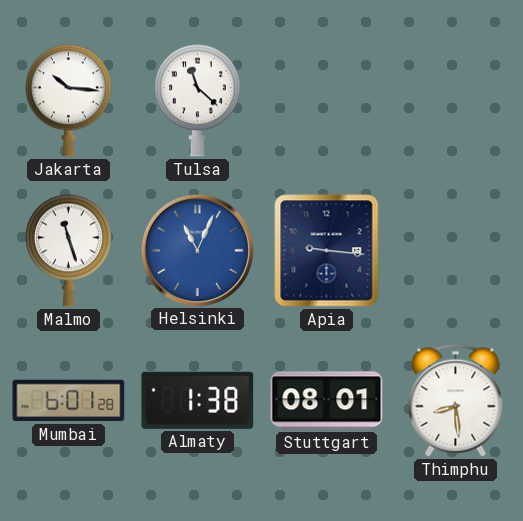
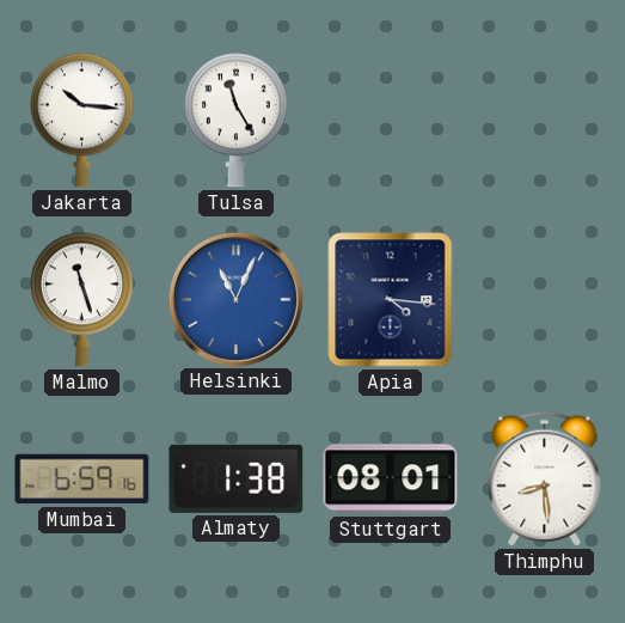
Tulsa: 11:22 -> 11:25
Apia: 9:16 -> 4:16
Mumbai: 6:01 -> 6:59
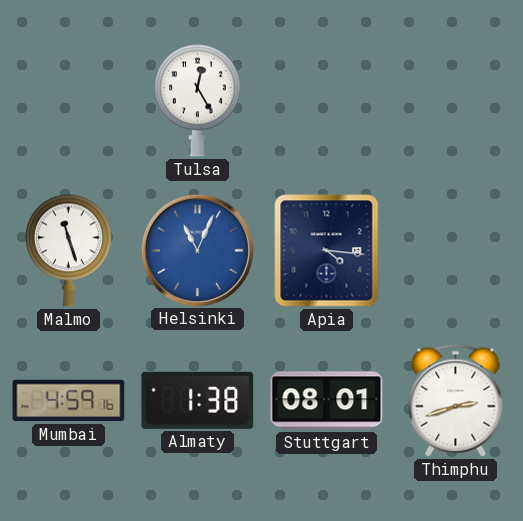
Jakarta: 10:16 -> none
Tulsa: 11:25 -> 12:25
Mumbai: 6:59 -> 4:59
Thimphu: 8:29 -> 2:42
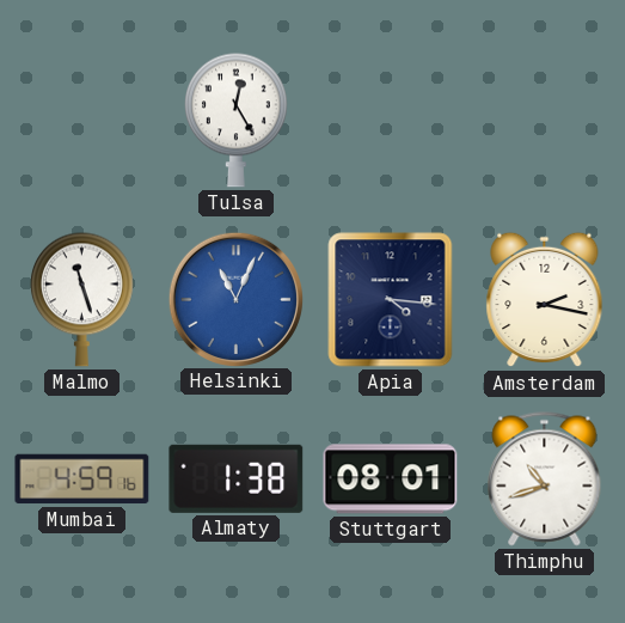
Amsterdam: none -> 2:17
Thimphu: 2:42 -> 10:42
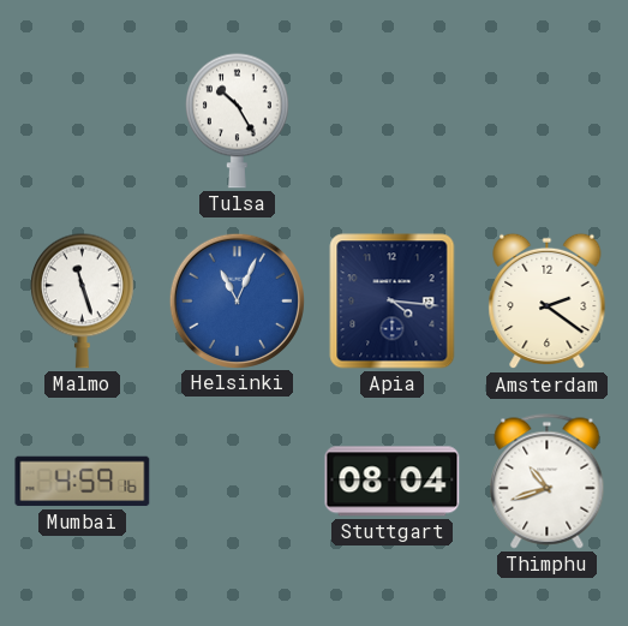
Tulsa: 12:25 -> 10:25
Amsterdam: 2:17 -> 2:21
Almaty: 1:38 -> none
Stuttgart: 08:01 -> 08:04
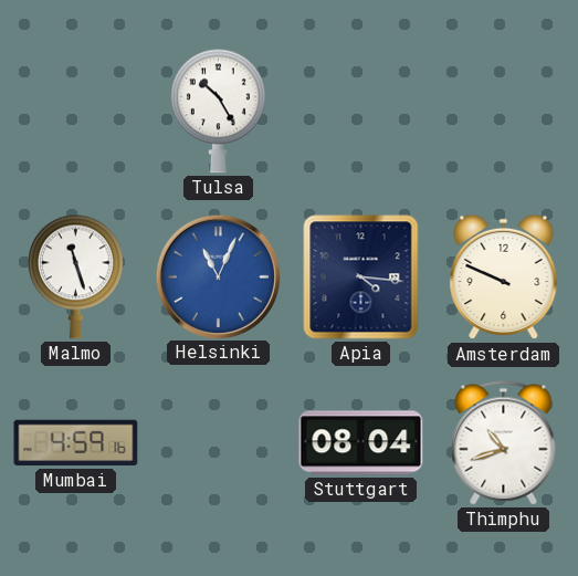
Amsterdam: 2:21 -> 9:49
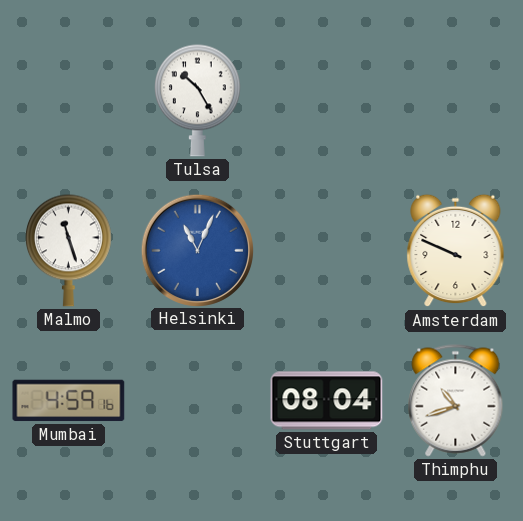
Apia: 4:16 -> none
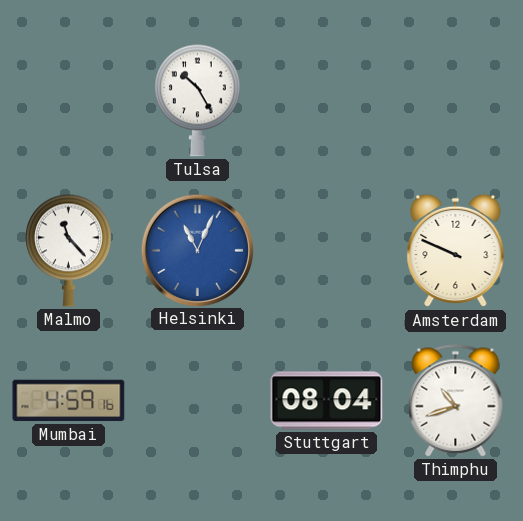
Malmo: 11:27 -> 11:23
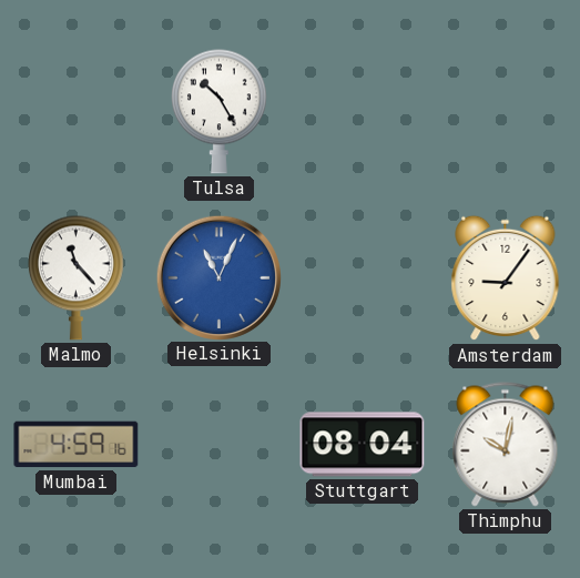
Amsterdam: 9:49 -> 9:06
Thimphu: 10:42 -> 10:02
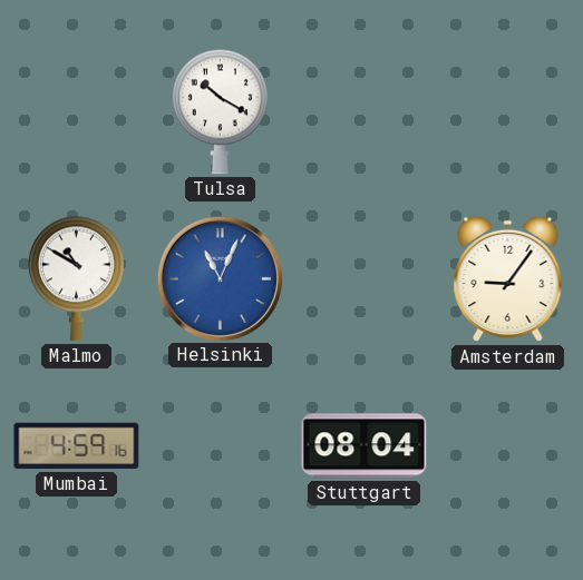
Tulsa: 10:25 -> 10:20
Malmo: 11:23 -> 10:50
Thimphu: 10:02 -> none
